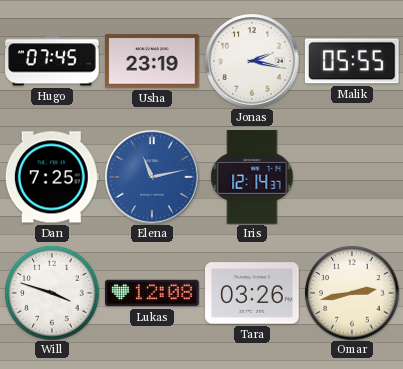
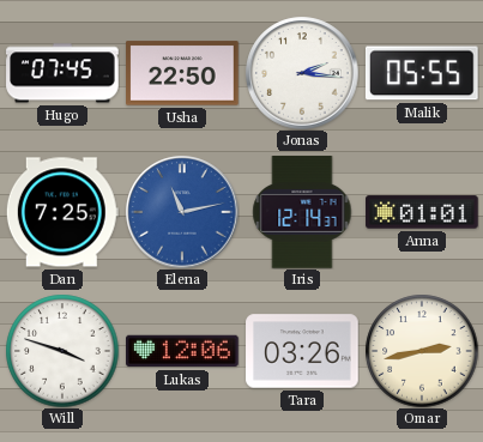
Usha: 23:19 -> 22:50
Jonas: 2:17 -> 2:16
Anna: none -> 01:01
Lukas: 12:08 -> 12:06
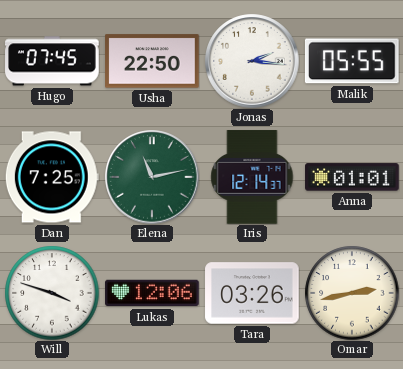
Elena dial: blue -> green
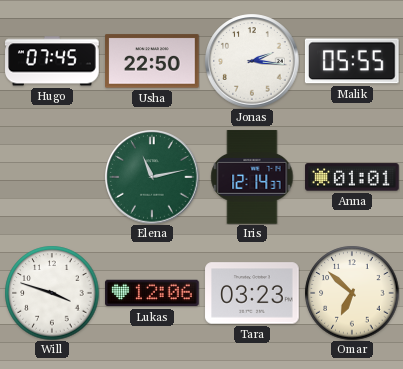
Dan: 7:25 -> none
Tara: 03:26 -> 03:23
Omar: 2:43 -> 6:52
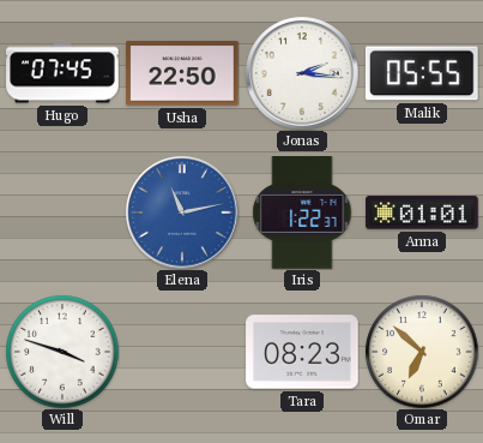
Elena dial: green -> blue
Iris: 12:14 -> 1:22
Lukas: 12:06 -> none
Tara: 03:23 -> 08:23
